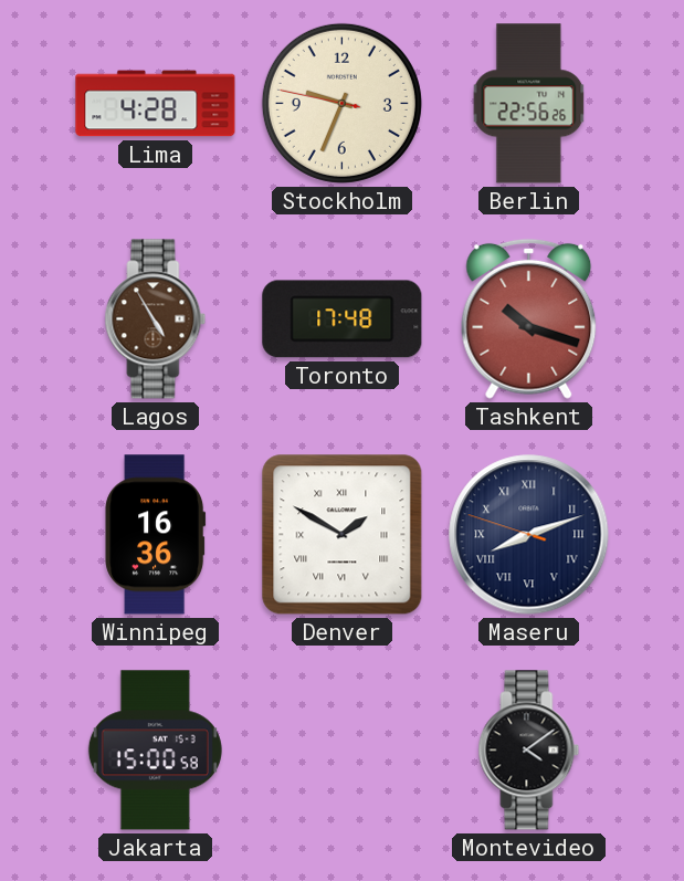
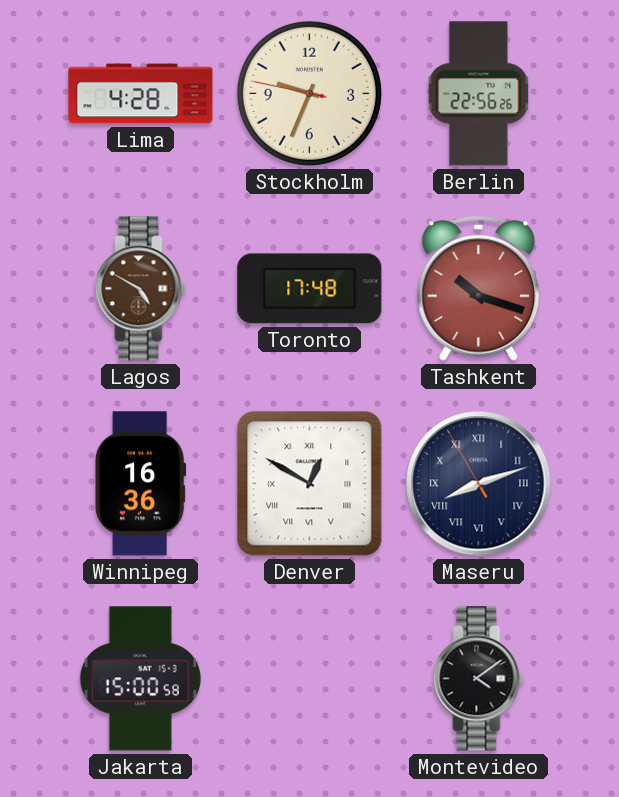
Lagos: 4:55 -> 4:50
Denver: 1:50 -> 12:50
Maseru: 8:11:48 -> 8:11:55
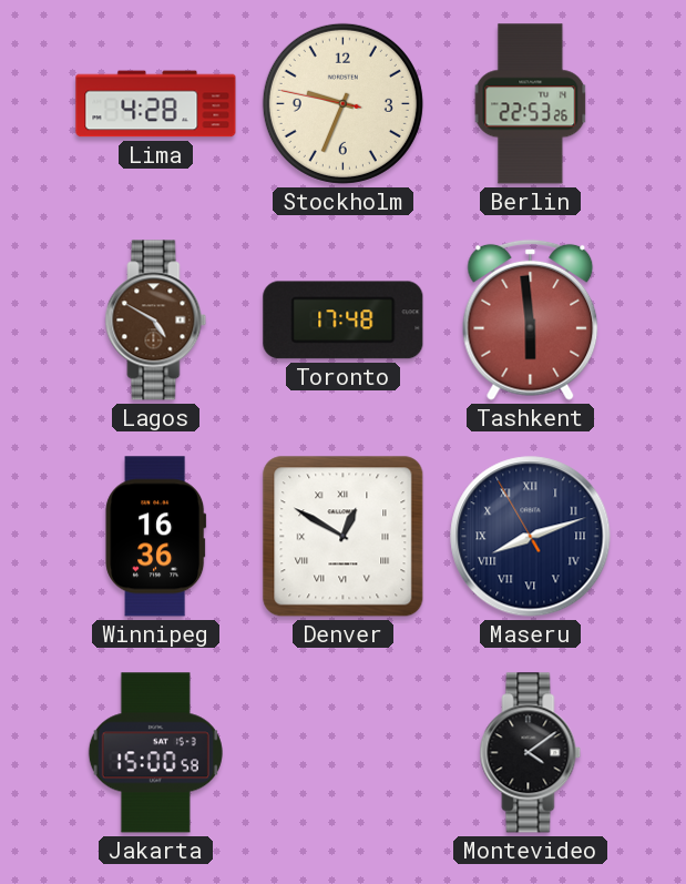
Berlin: 22:56 -> 22:53
Tashkent: 10:18 -> 5:59
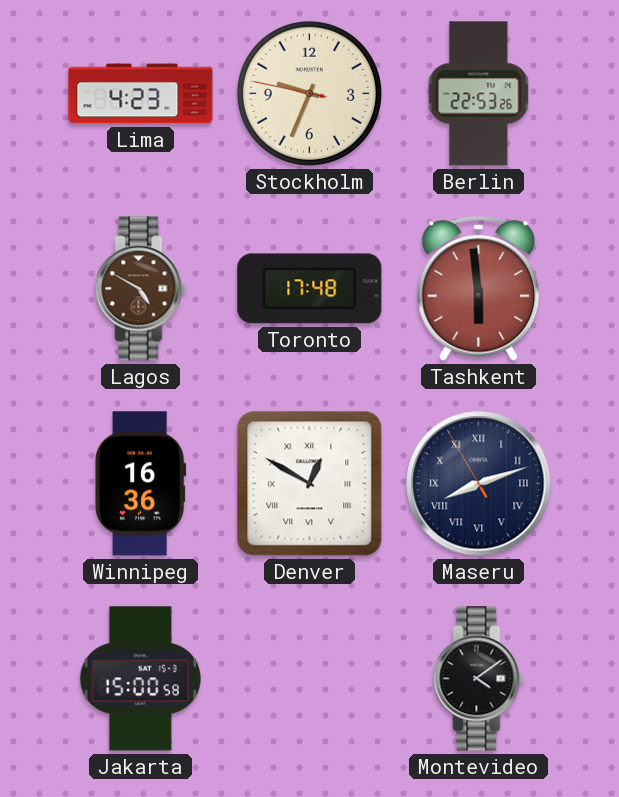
Lima: 4:28 -> 4:23
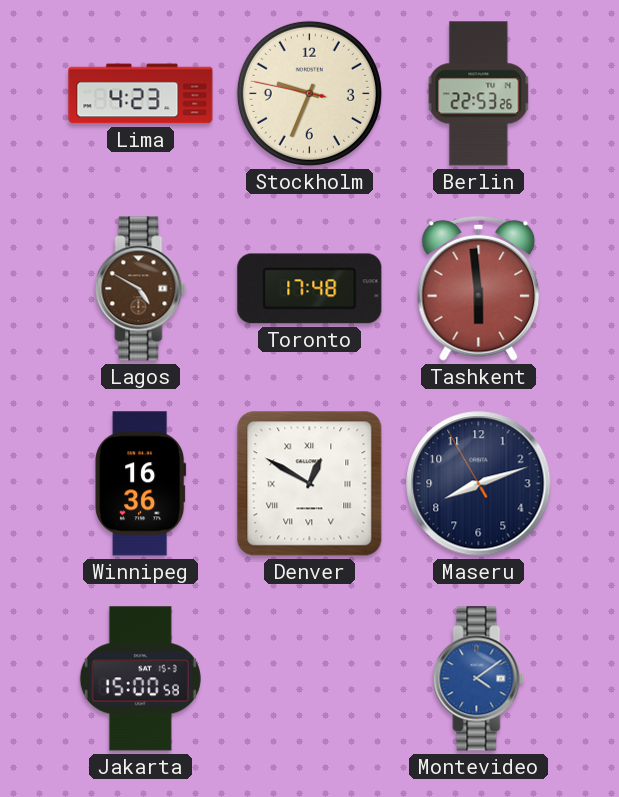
Maseru numerals: Roman -> Arabic
Montevideo dial: black -> blue
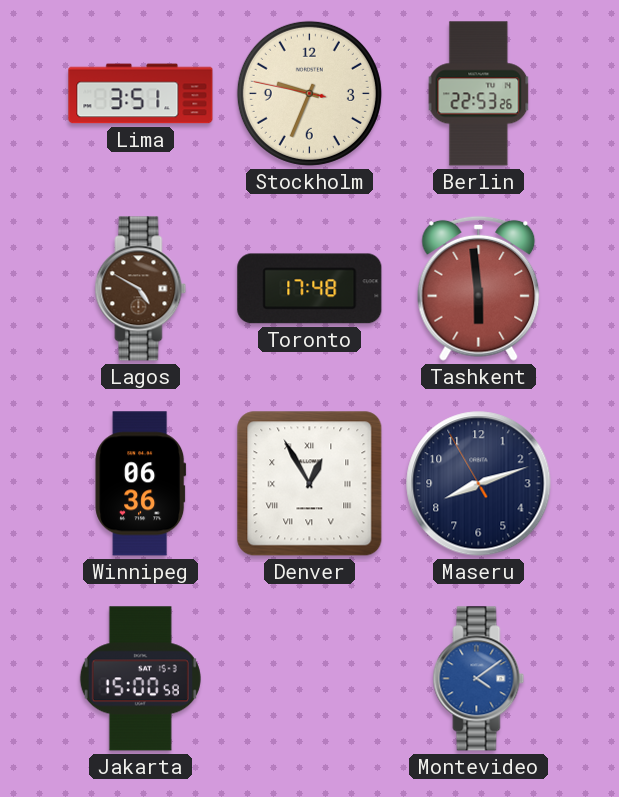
Lima: 4:23 -> 3:51
Winnipeg: 16:36 -> 06:36
Denver: 12:50 -> 12:55
